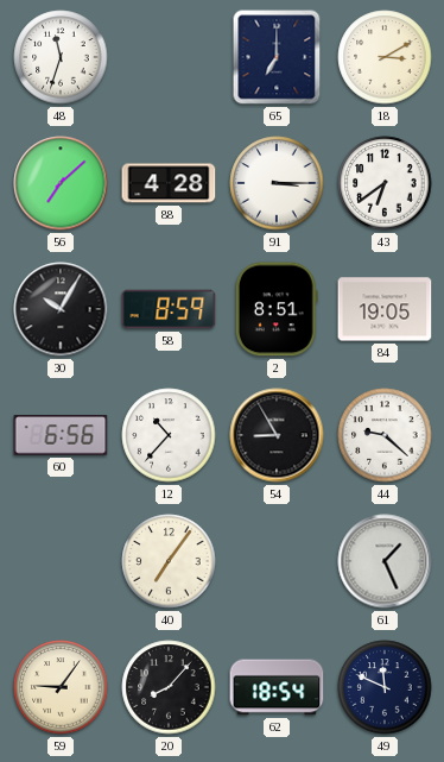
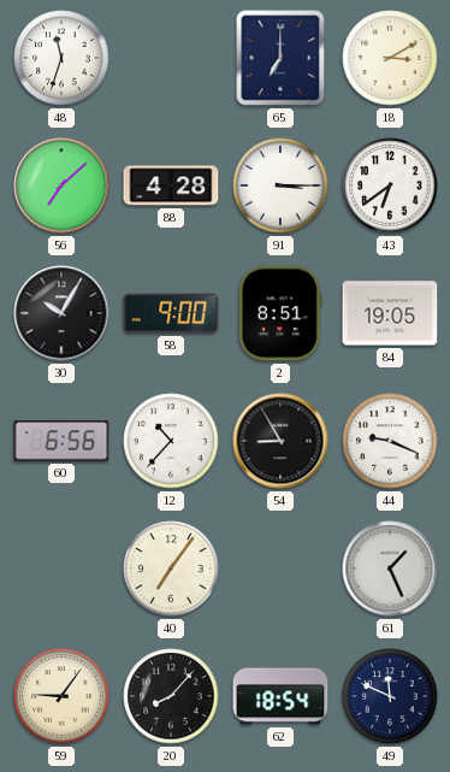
58: 8:59 -> 9:00
44: 9:22 -> 9:19
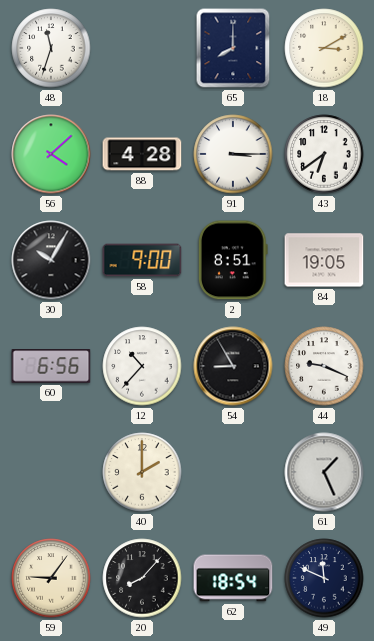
65: 7:00 -> 8:00
56: 7:08 -> 4:08
40: 7:06 -> 2:00
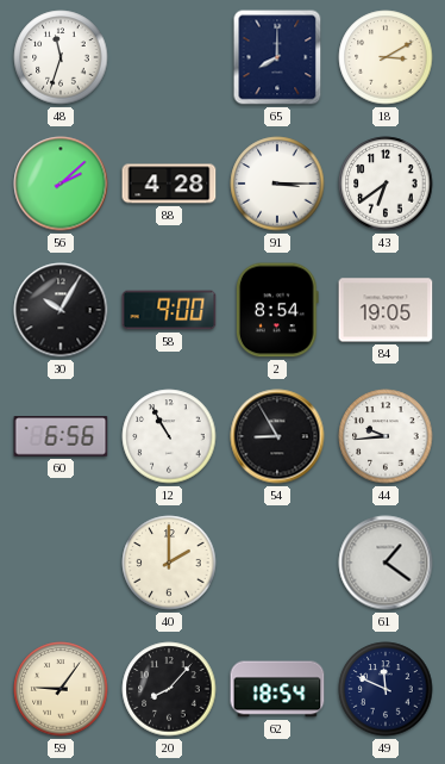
56: 4:08 -> 2:08
2: 8:51 -> 8:54
12: 10:37 -> 10:55
44: 9:19 -> 9:44
61: 1:26 -> 1:21
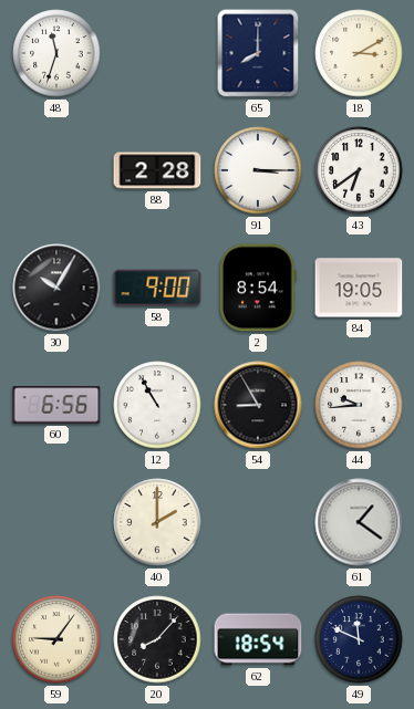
56: 2:08 -> none
88: 4:28 -> 2:28
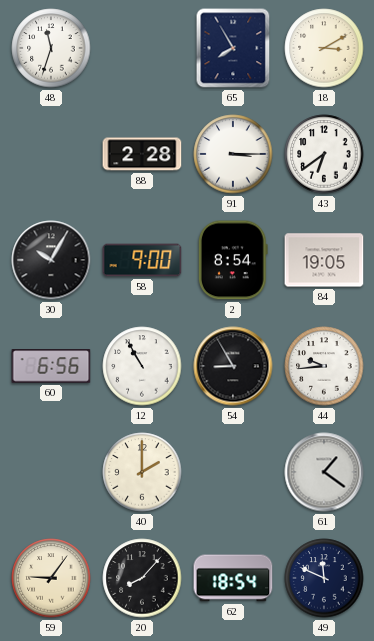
65: 8:00 -> 7:55
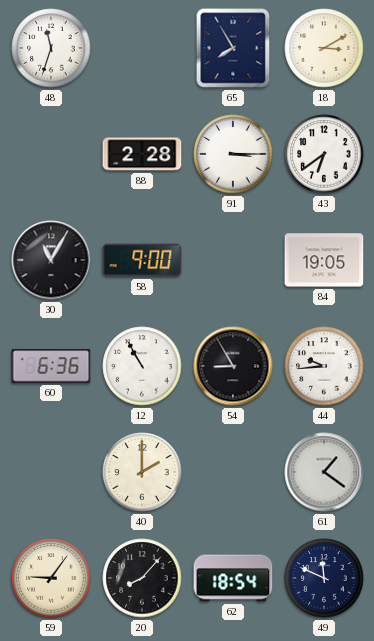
30: 10:05 -> 11:05
2: 8:54 -> none
60: 6:56 -> 6:36
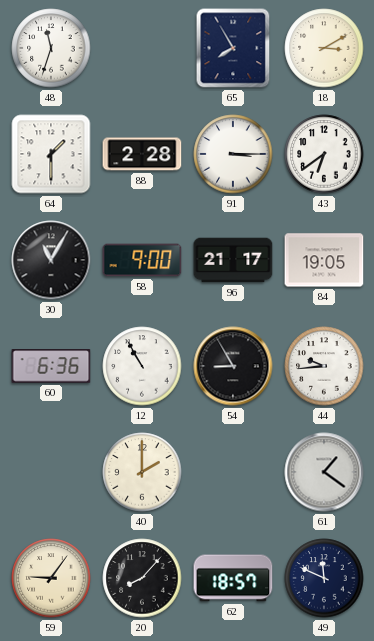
64: none -> 1:30
96: none -> 21:17
62: 18:54 -> 18:57
